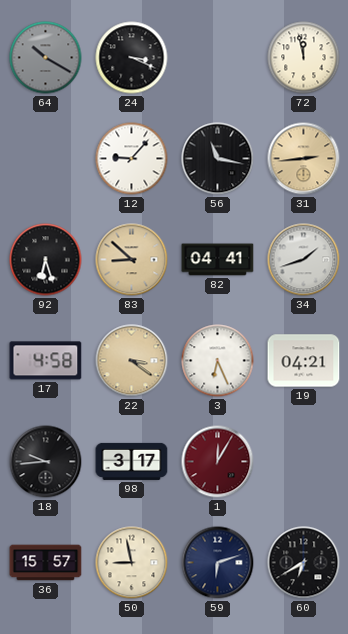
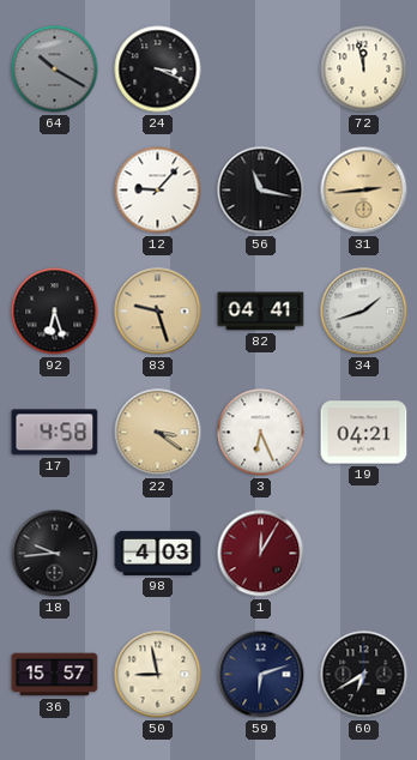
83: 8:52 -> 9:27
98: 3:17 -> 4:03
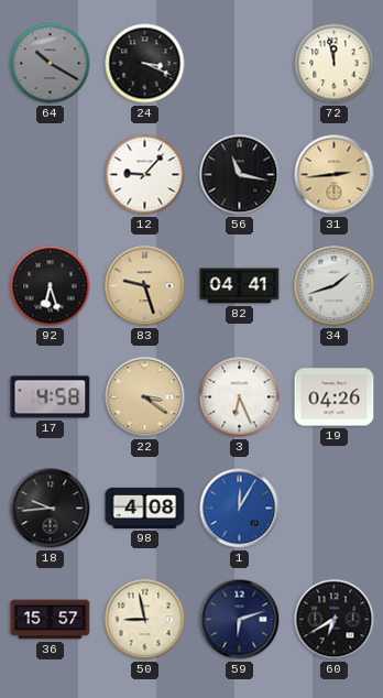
19: 04:21 -> 04:26
98: 4:03 -> 4:08
1 dial: burgundy -> blue
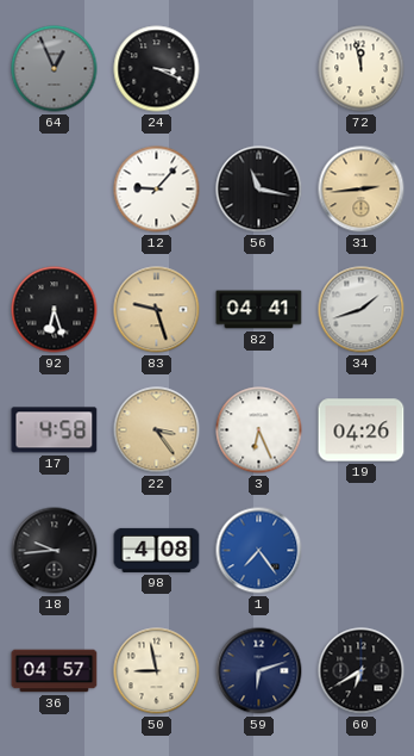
64: 10:20 -> 12:56
22: 3:21 -> 3:24
1: 12:05 -> 7:24
36: 15:57 -> 04:57
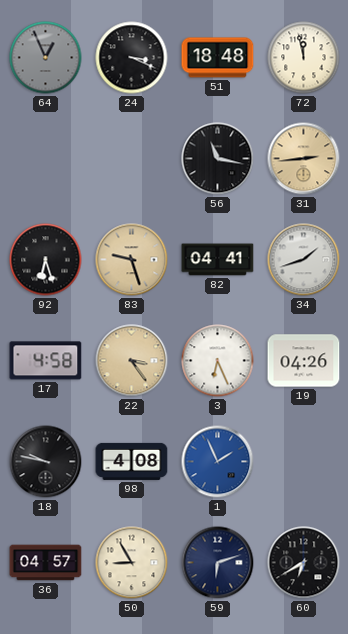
51: none -> 18:48
12: 9:07 -> none
18: 9:44 -> 9:47
1: 7:24 -> 1:56
50: 8:58 -> 8:55
